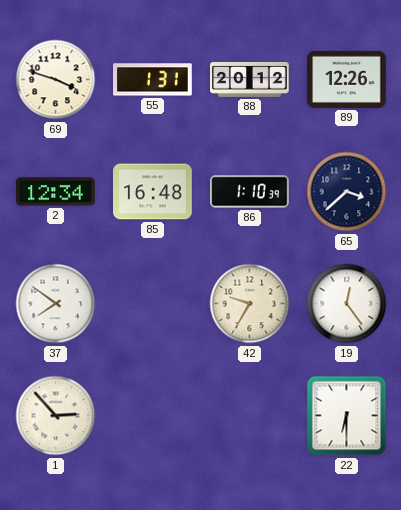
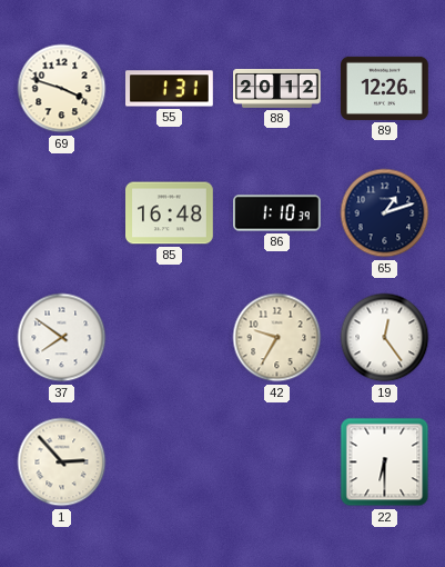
2: 12:34 -> none
65: 3:38 -> 1:12
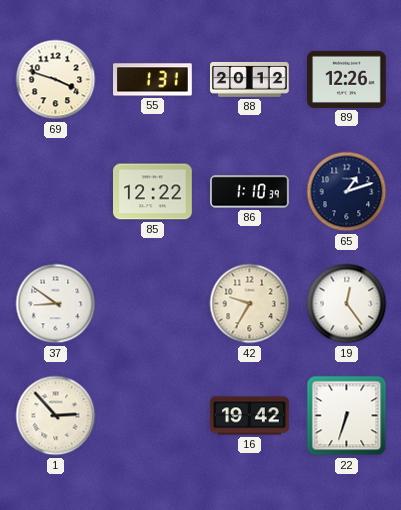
85: 16:48 -> 12:22
37: 7:51 -> 8:51
16: none -> 19:42
22: 6:30 -> 6:33
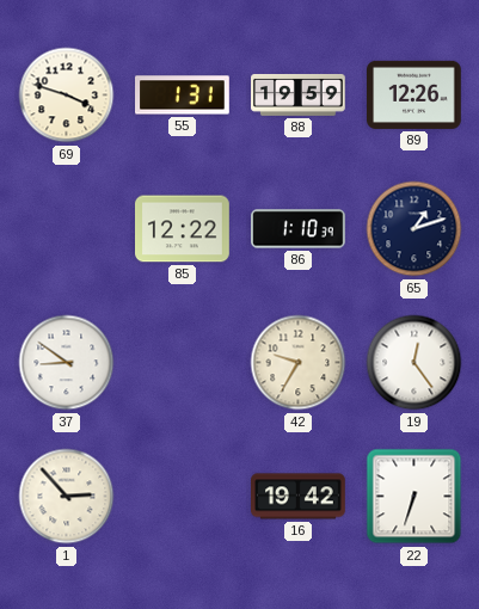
88: 20:12 -> 19:59
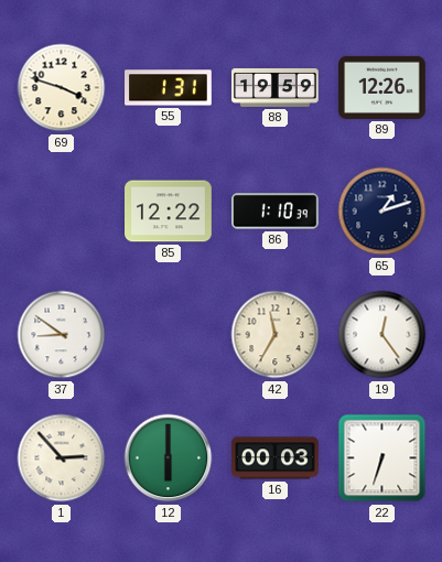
42: 9:35 -> 11:35
12: none -> 6:00
16: 19:42 -> 00:03
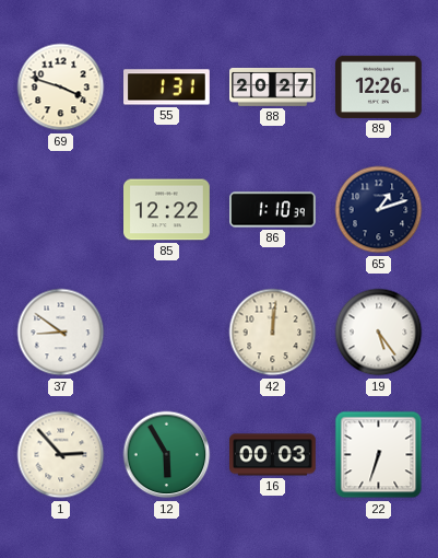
88: 19:59 -> 20:27
42: 11:35 -> 12:01
19: 12:24 -> 5:24
12: 6:00 -> 5:55
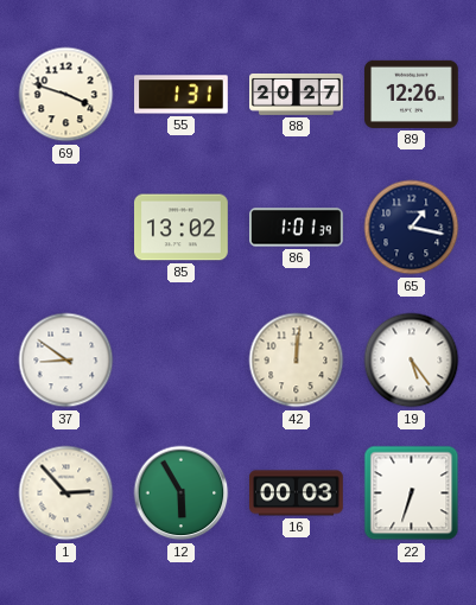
85: 12:22 -> 13:02
86: 1:10 -> 1:01
65: 1:12 -> 1:17
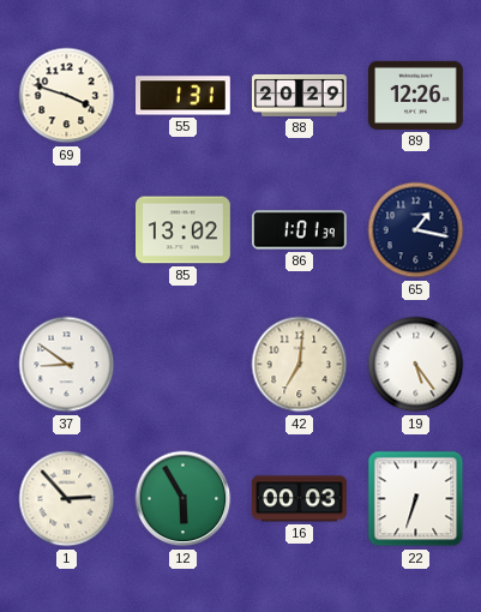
88: 20:27 -> 20:29
42: 12:01 -> 7:01
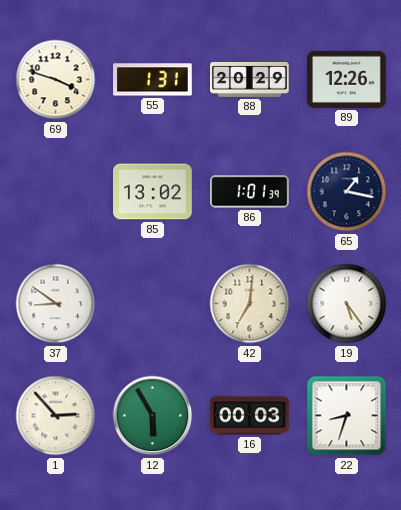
22: 6:33 -> 8:33
